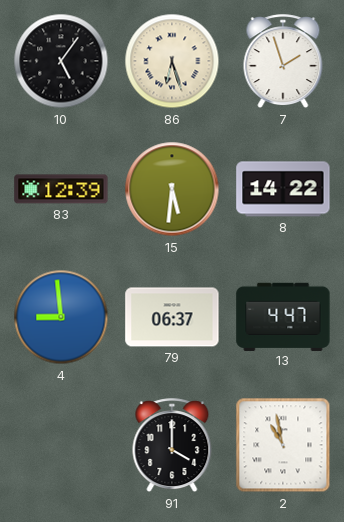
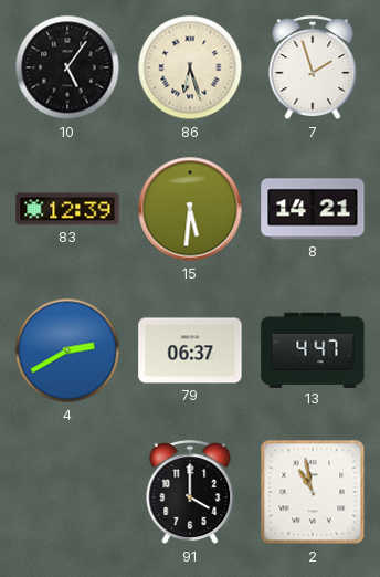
8: 14:22 -> 14:21
4: 8:59 -> 2:40
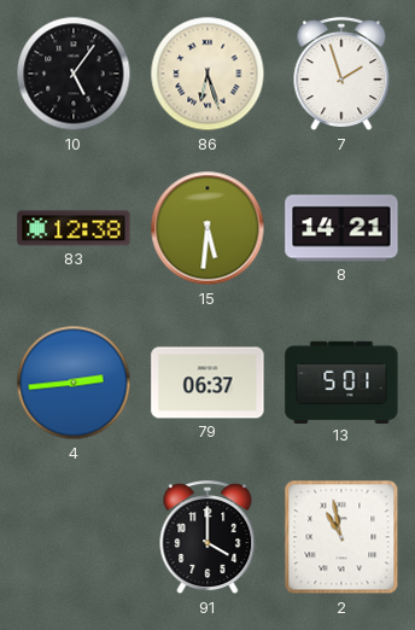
83: 12:39 -> 12:38
4: 2:40 -> 2:44
13: 4:47 -> 5:01
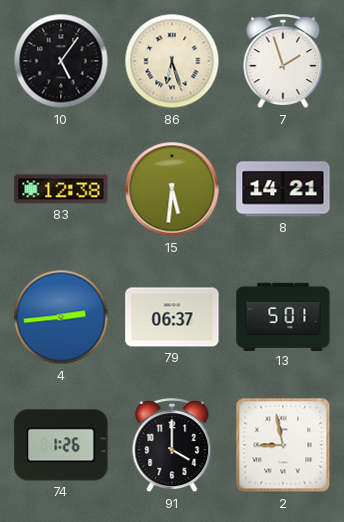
74: none -> 1:26
2: 10:58 -> 8:58
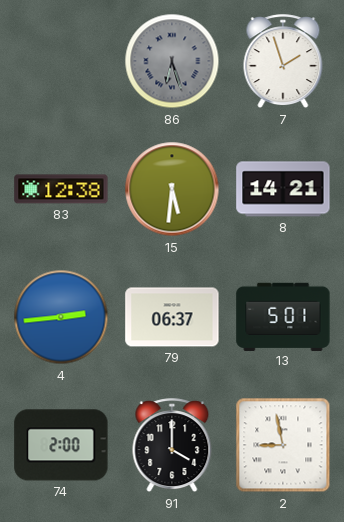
10: 5:06 -> none
86 dial: cream -> grey
74: 1:26 -> 2:00
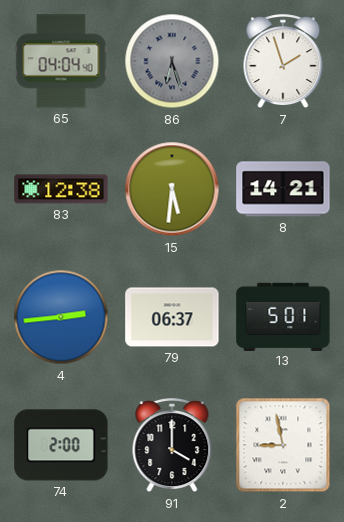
65: none -> 04:04
